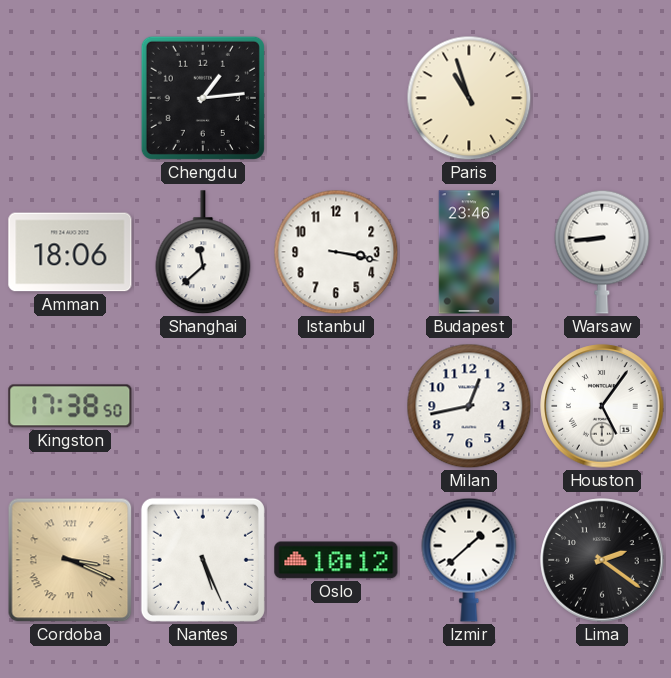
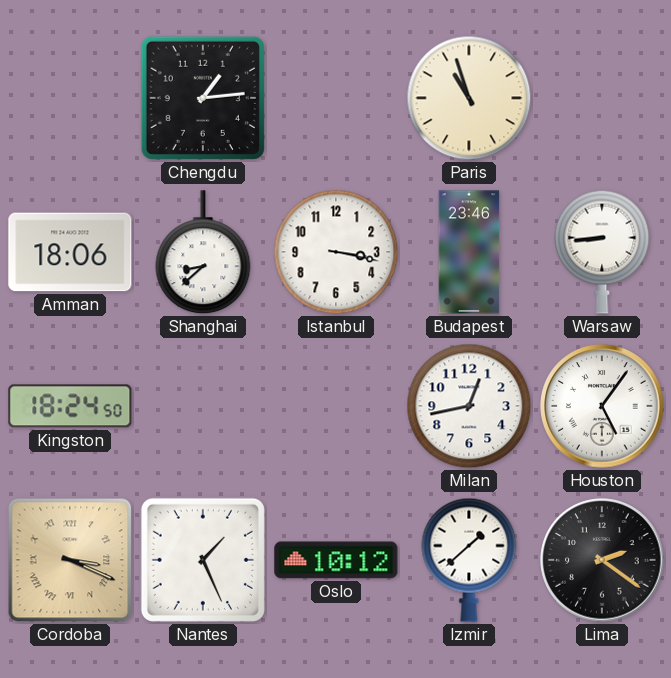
Shanghai: 11:38 -> 8:38
Kingston: 17:38 -> 18:24
Nantes: 5:26 -> 1:26
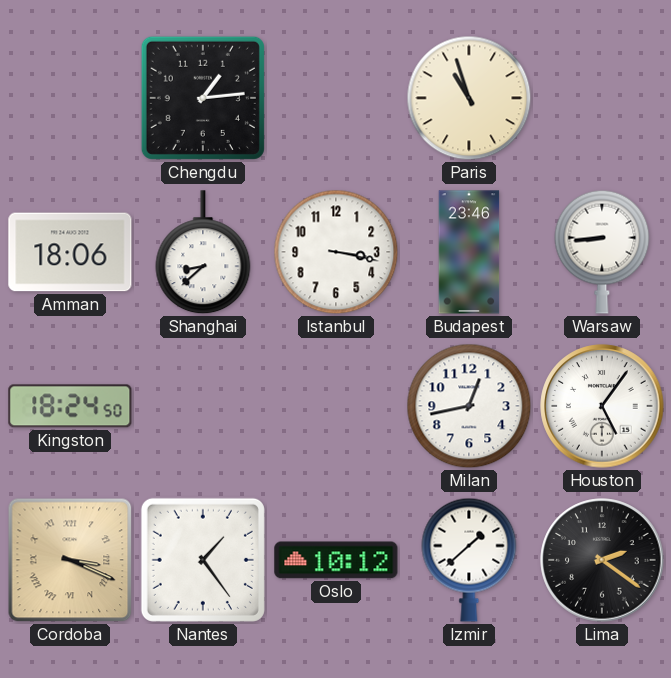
Nantes: 1:26 -> 1:24
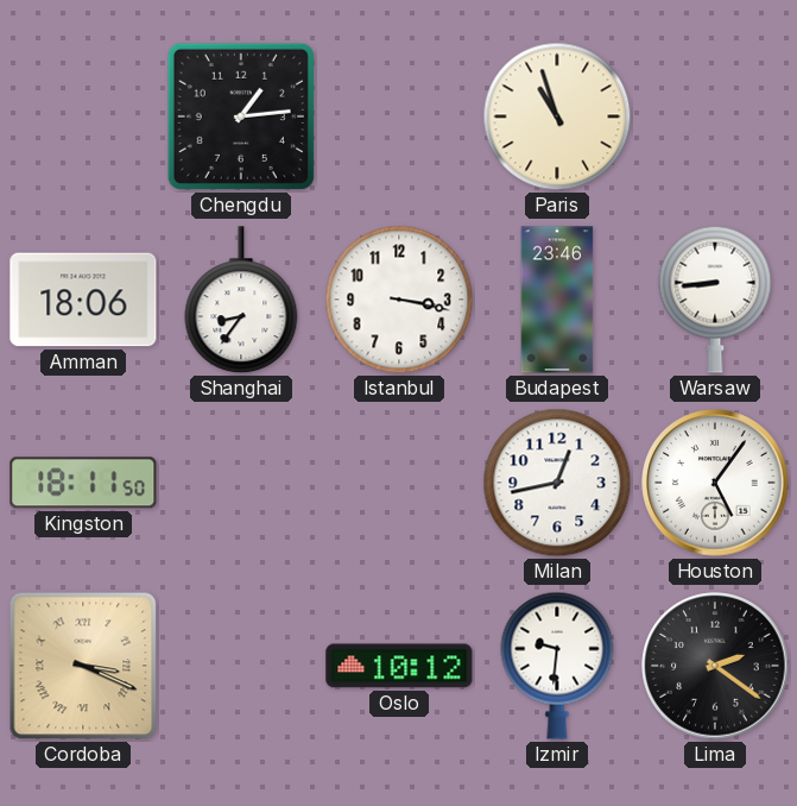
Shanghai: 8:38 -> 8:36
Kingston: 18:24 -> 18:11
Nantes: 1:24 -> none
Izmir: 1:38 -> 9:31
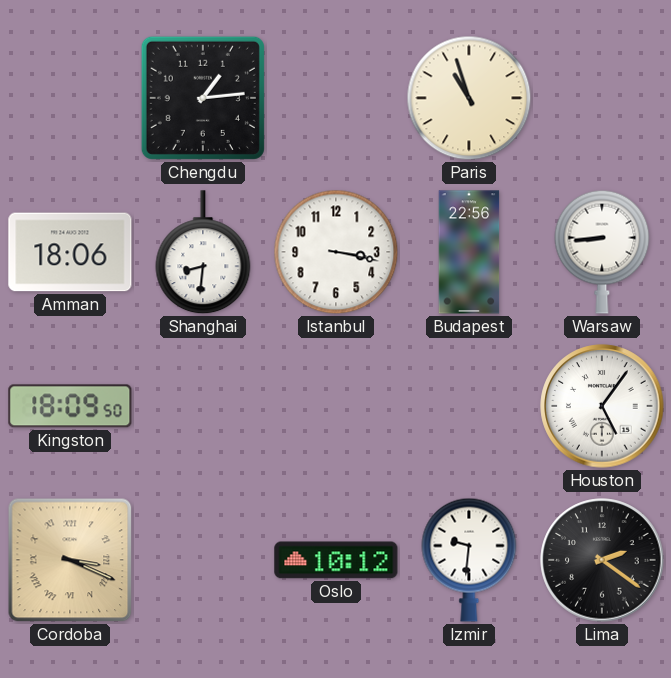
Shanghai: 8:36 -> 8:31
Budapest: 23:46 -> 22:56
Kingston: 18:11 -> 18:09
Milan: 12:43 -> none
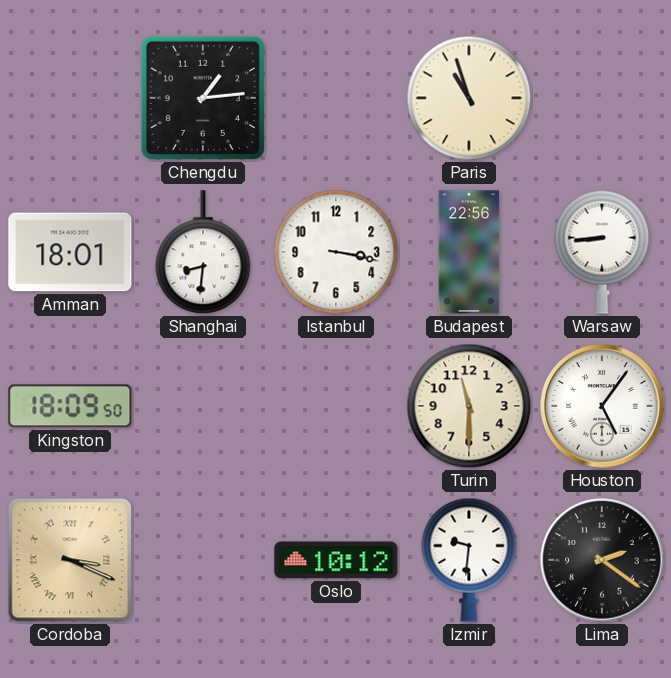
Amman: 18:06 -> 18:01
Turin: none -> 11:30
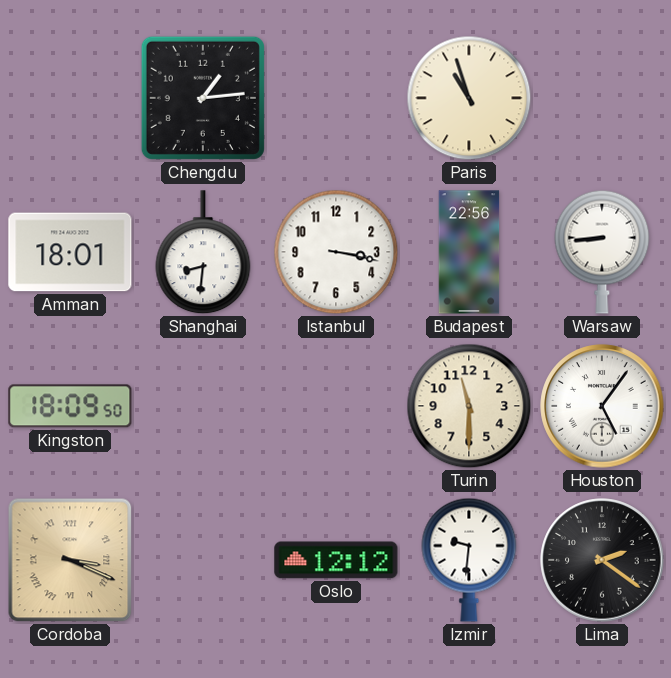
Oslo: 10:12 -> 12:12
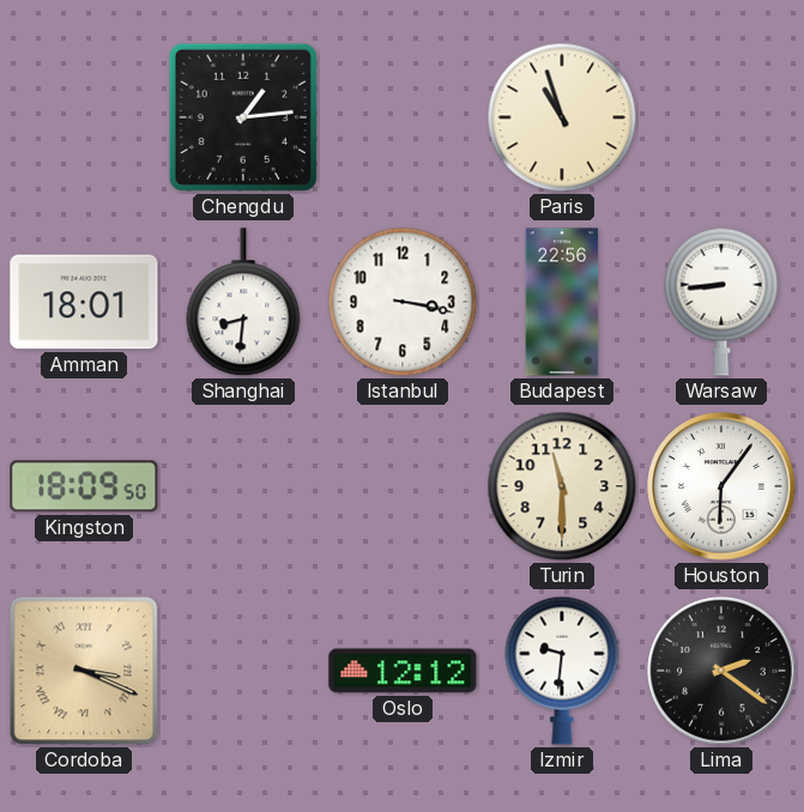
Houston: 5:06 -> 6:06
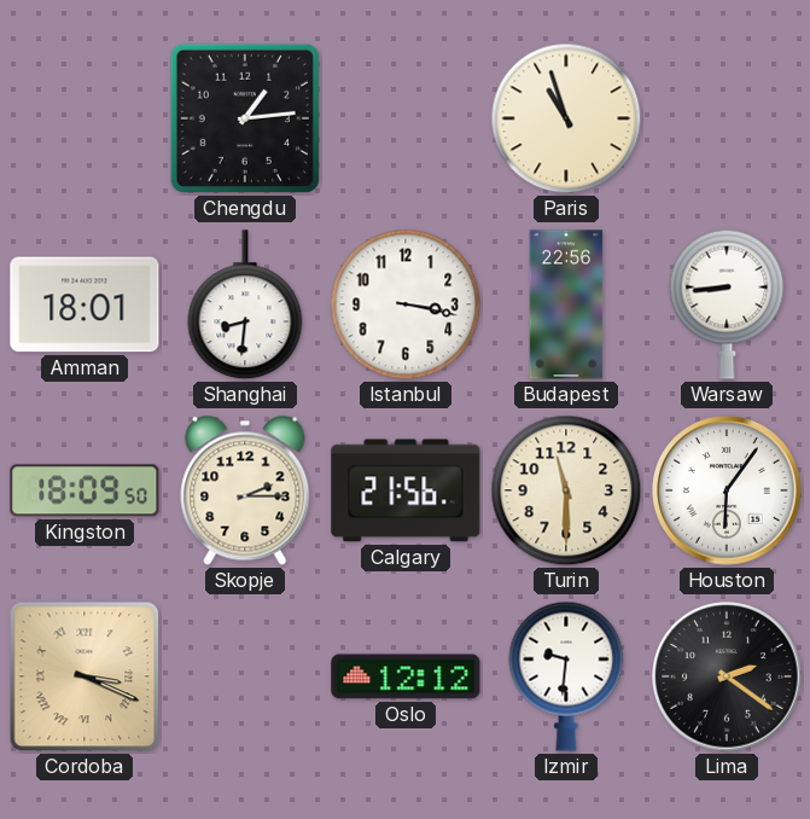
Skopje: none -> 2:15
Calgary: none -> 21:56
